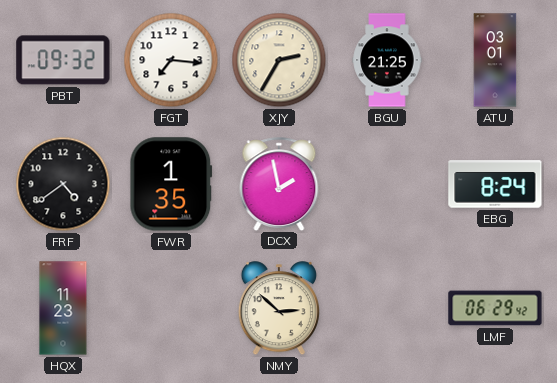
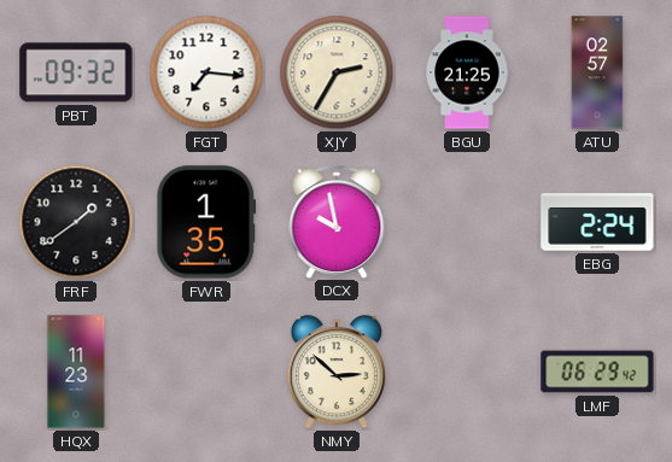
ATU: 03:01 -> 02:57
FRF: 4:39 -> 1:39
DCX: 1:58 -> 9:58
EBG: 8:24 -> 2:24
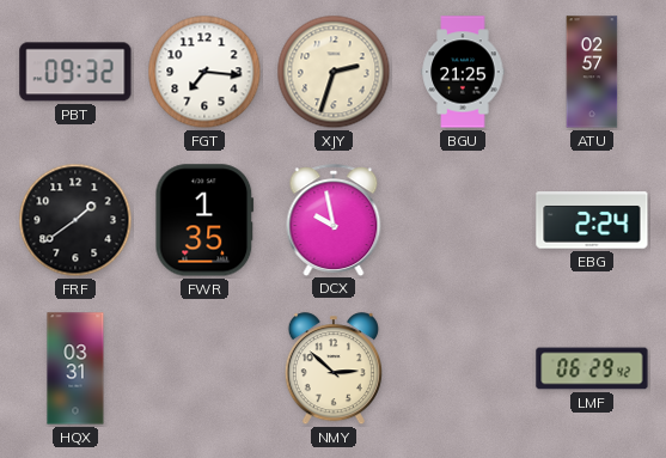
XJY: 2:35 -> 2:33
HQX: 11:23 -> 03:31
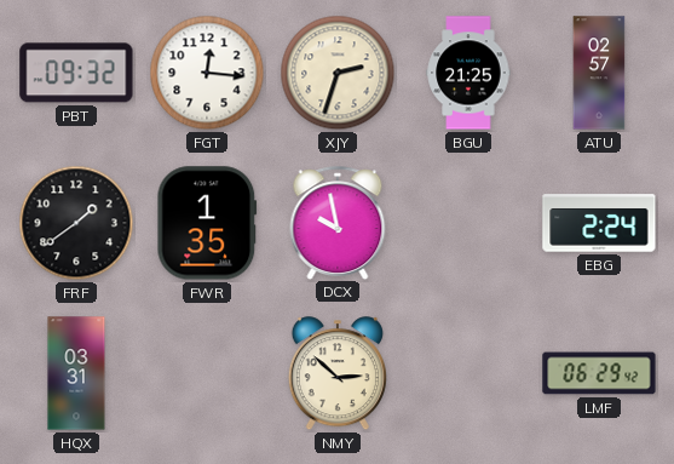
FGT: 7:16 -> 12:16
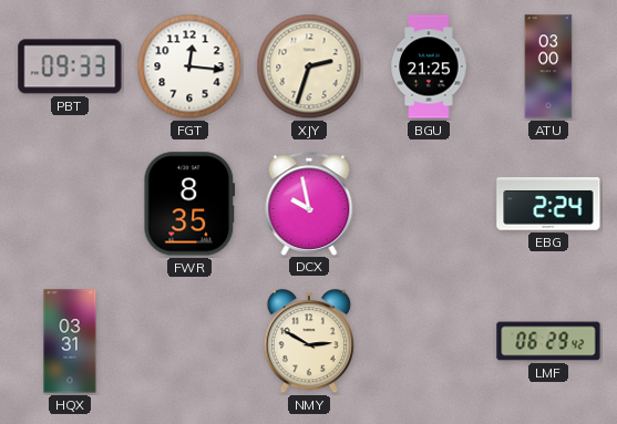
PBT: 09:32 -> 09:33
ATU: 02:57 -> 03:00
FRF: 1:39 -> none
FWR: 1:35 -> 8:35
NMY: 2:52 -> 2:50
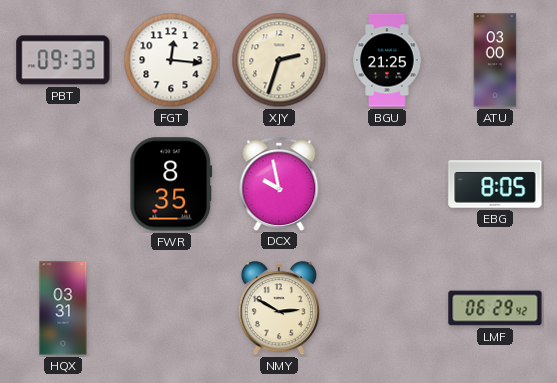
EBG: 2:24 -> 8:05
